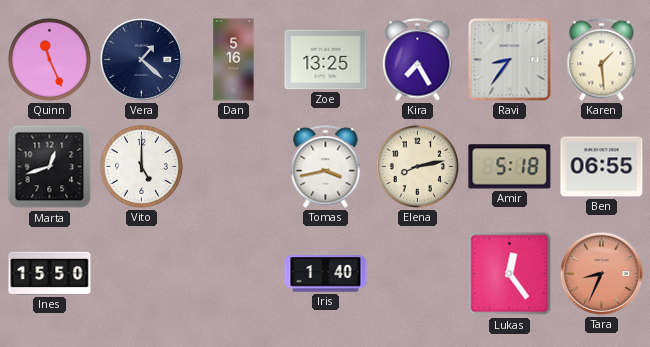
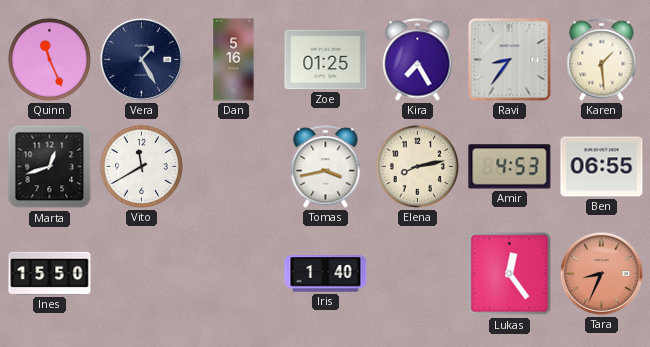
Vera: 1:22 -> 1:25
Zoe: 13:25 -> 01:25
Vito: 5:00 -> 11:40
Amir: 5:18 -> 4:53
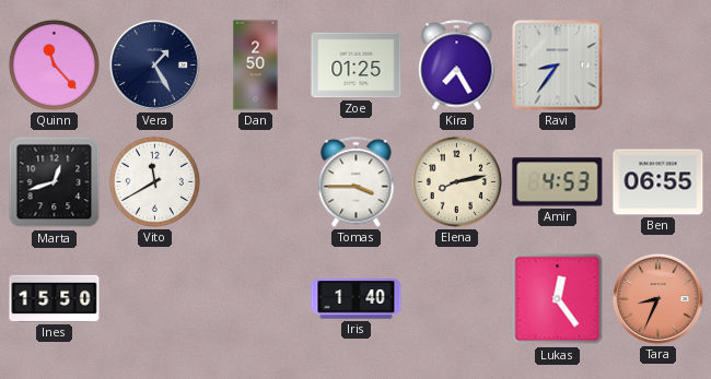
Quinn: 11:26 -> 11:23
Dan: 5:16 -> 2:50
Karen: 1:29 -> none
Tomas: 3:43 -> 3:45
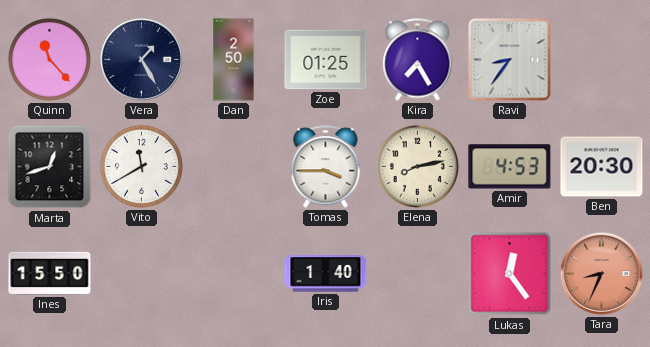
Ben: 06:55 -> 20:30
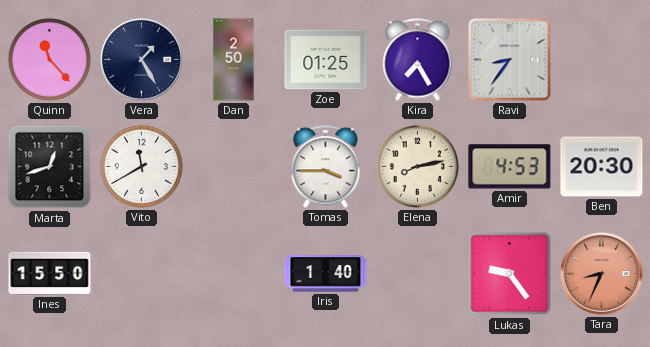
Lukas: 12:24 -> 9:24
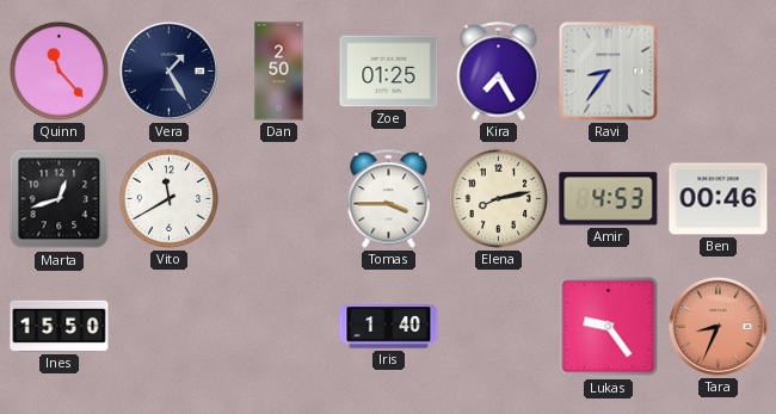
Ben: 20:30 -> 00:46
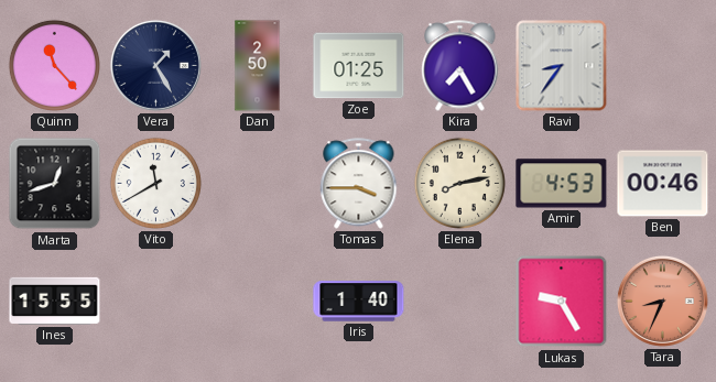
Ines: 15:50 -> 15:55
Lukas: 9:24 -> 9:25
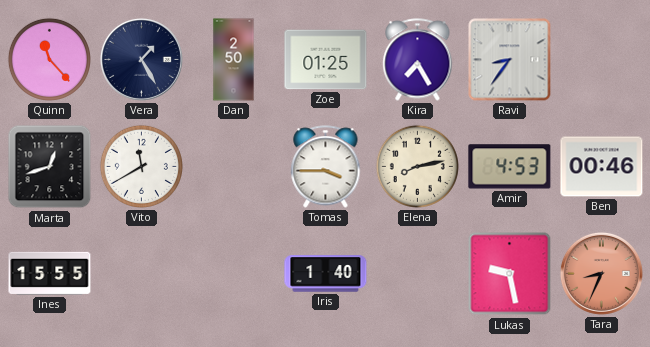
Lukas: 9:25 -> 9:28
